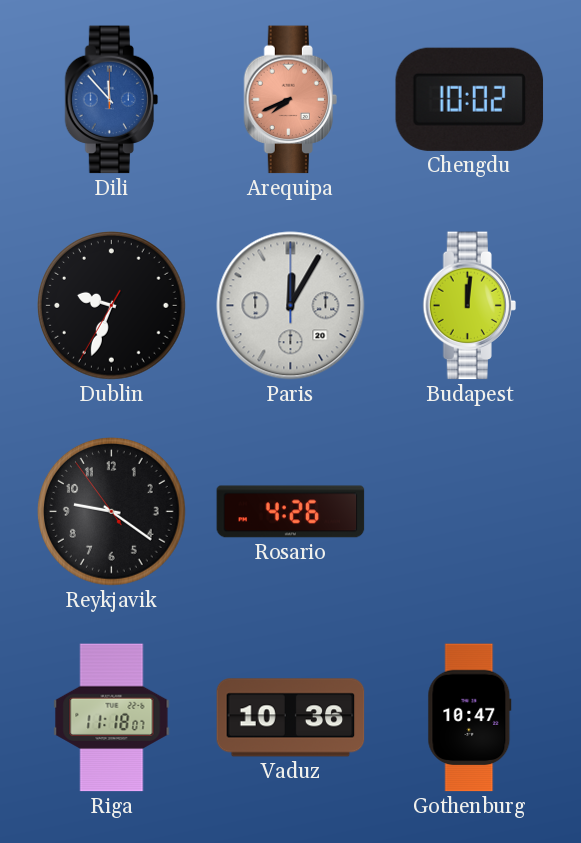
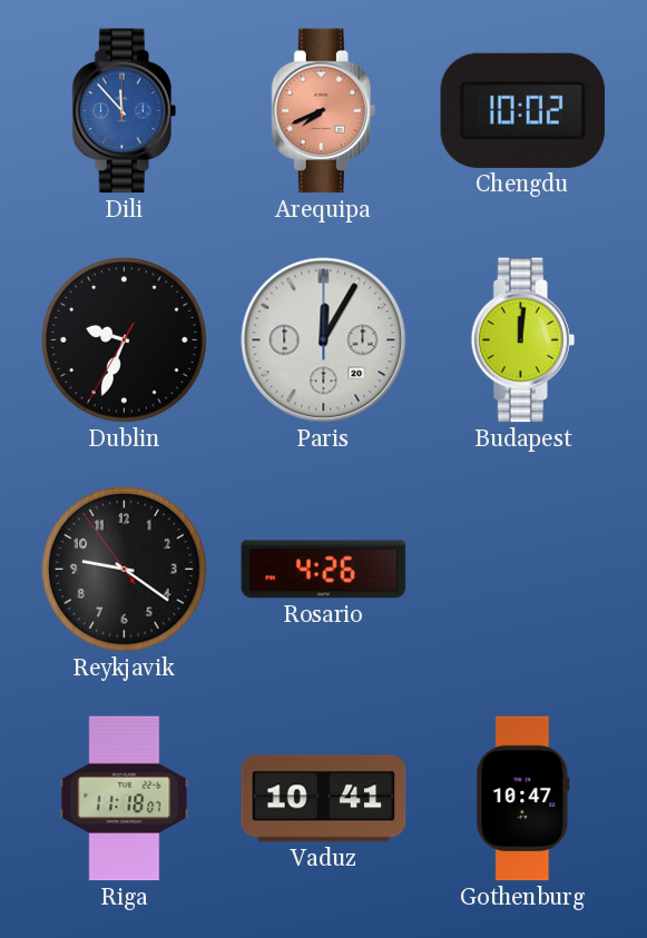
Vaduz: 10:36 -> 10:41
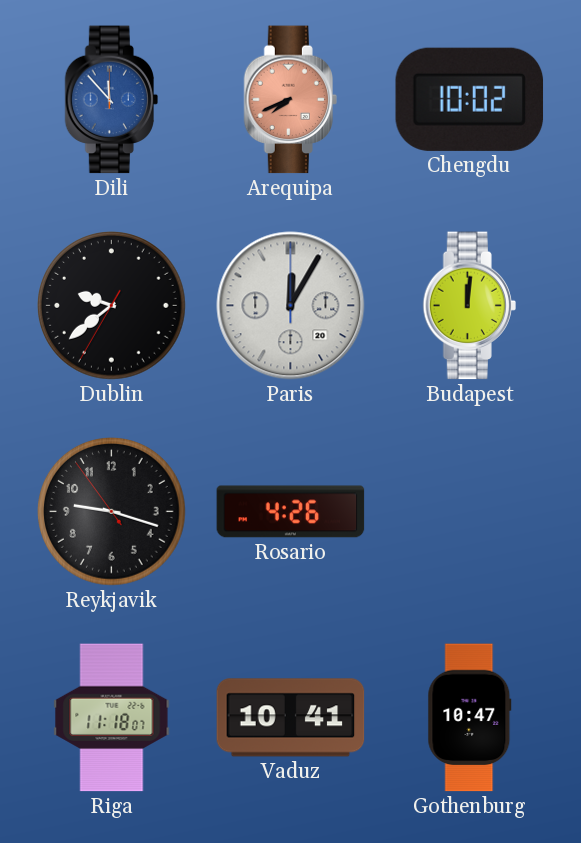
Dublin: 9:33 -> 9:38
Reykjavik: 9:20 -> 9:17
